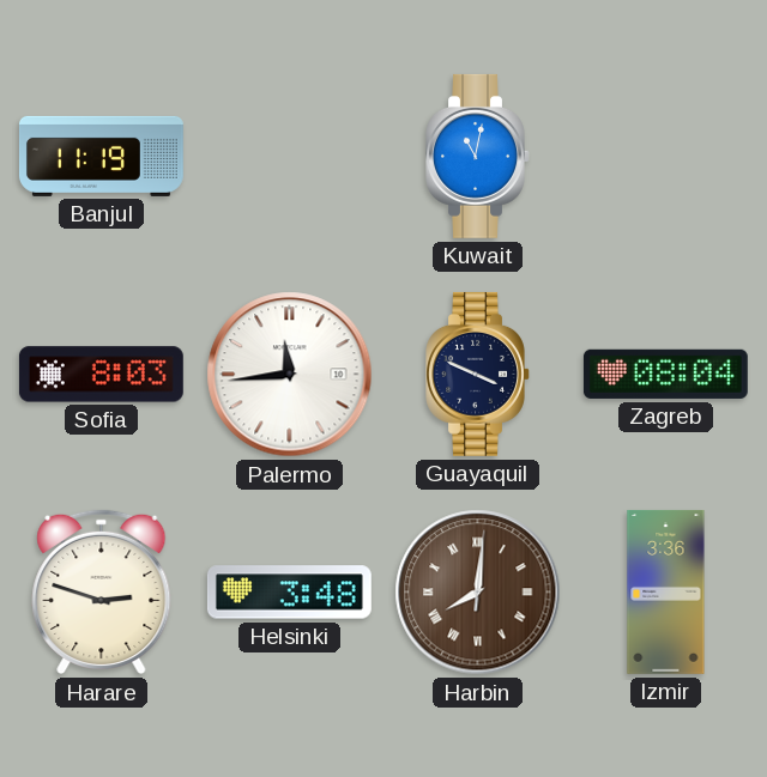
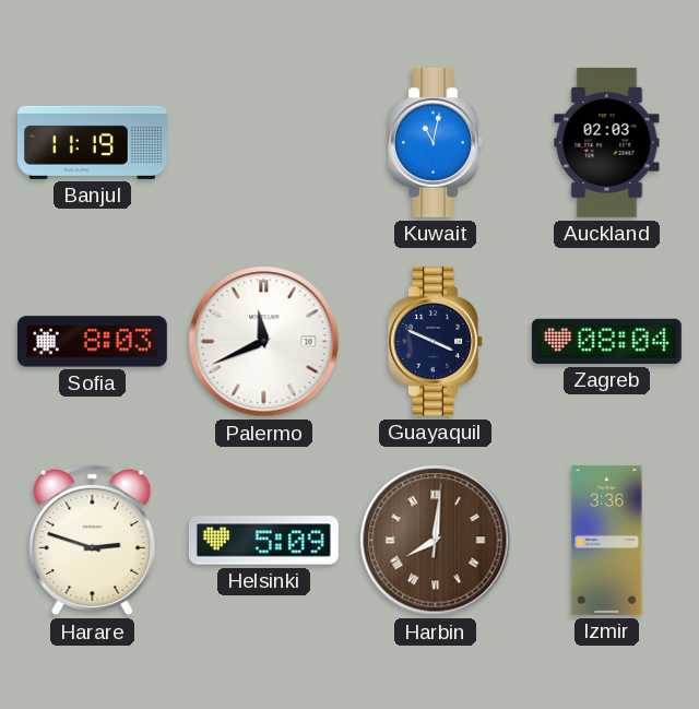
Auckland: none -> 02:03
Palermo: 11:44 -> 11:41
Helsinki: 3:48 -> 5:09
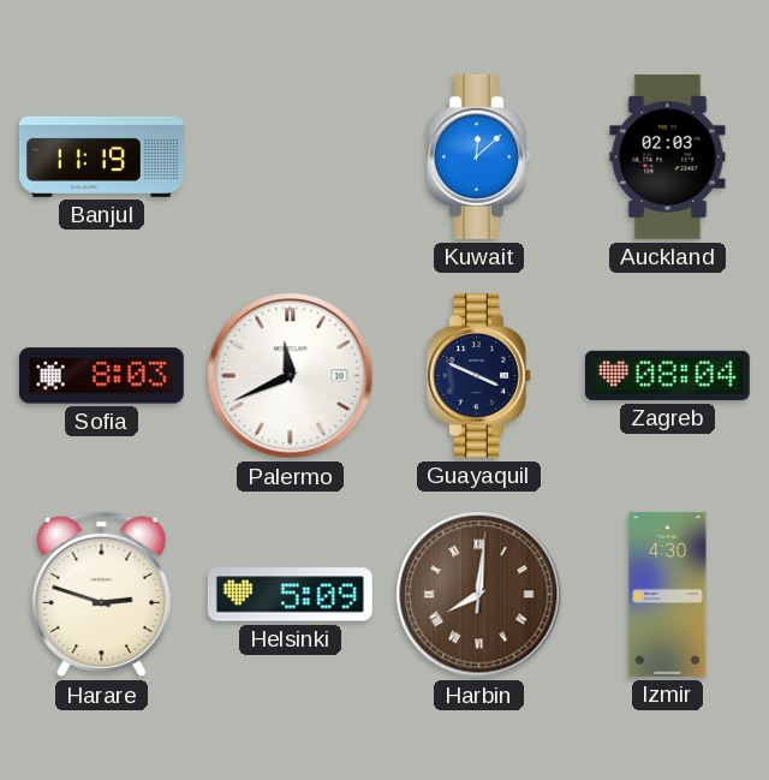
Kuwait: 11:02 -> 12:08
Izmir: 3:36 -> 4:30
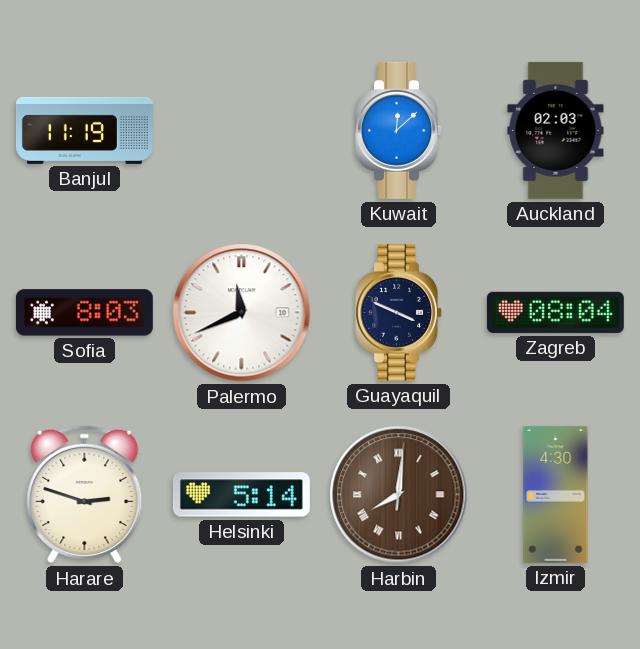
Helsinki: 5:09 -> 5:14
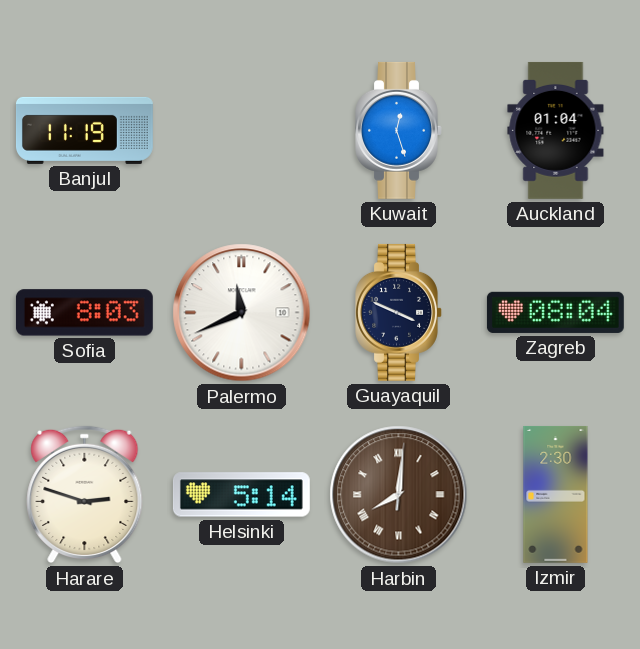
Kuwait: 12:08 -> 12:27
Auckland: 02:03 -> 01:04
Izmir: 4:30 -> 2:30
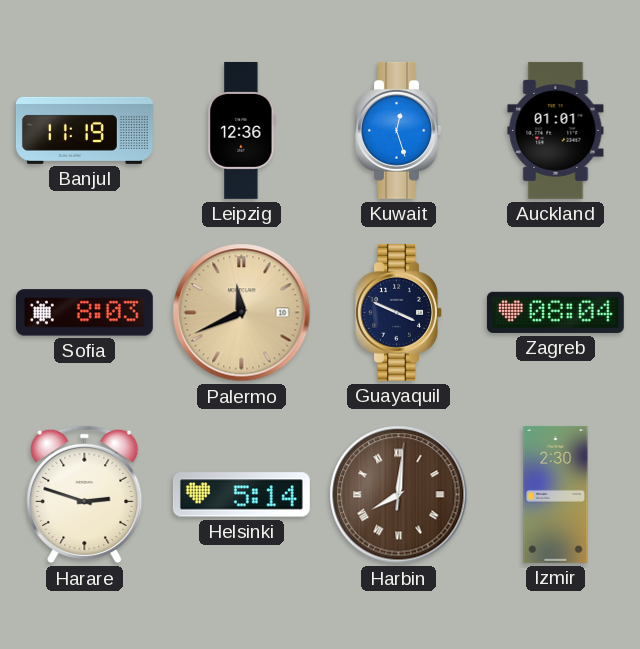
Leipzig: none -> 12:36
Auckland: 01:04 -> 01:01
Palermo dial: white -> champagne
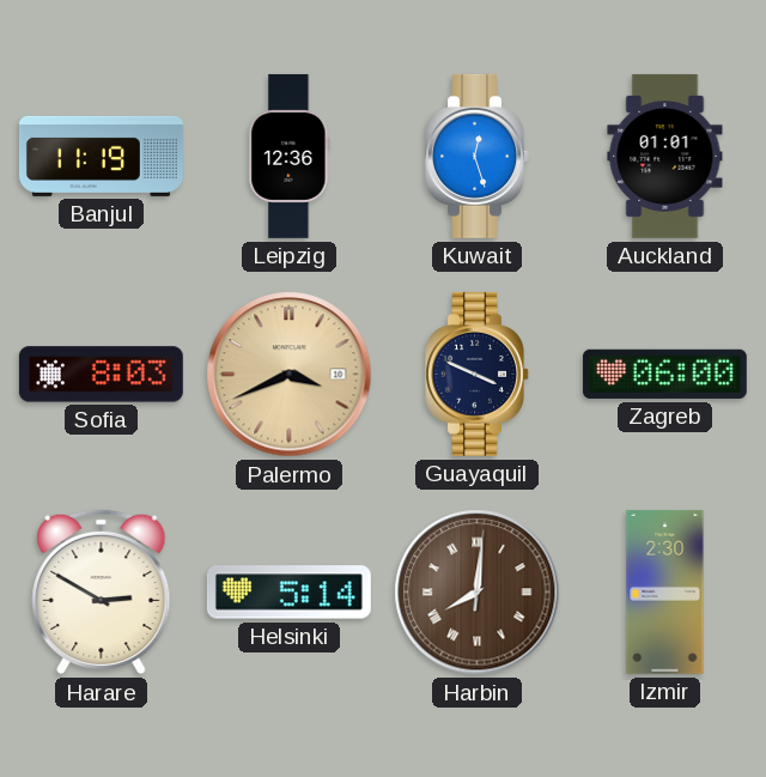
Palermo: 11:41 -> 3:41
Zagreb: 08:04 -> 06:00
Harare: 2:48 -> 2:50
